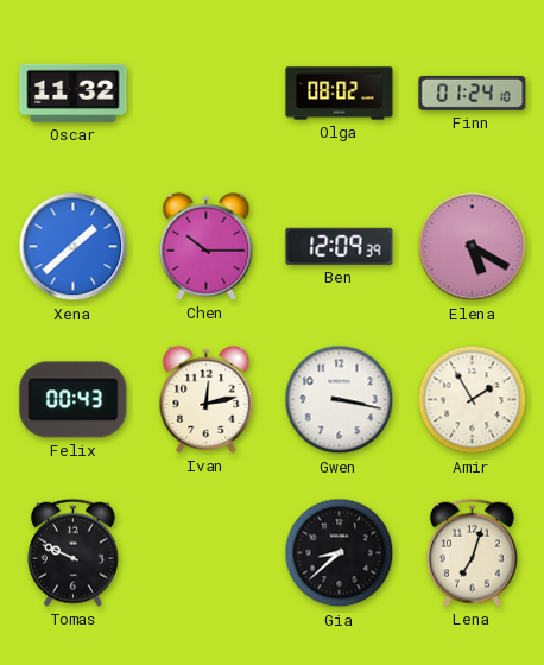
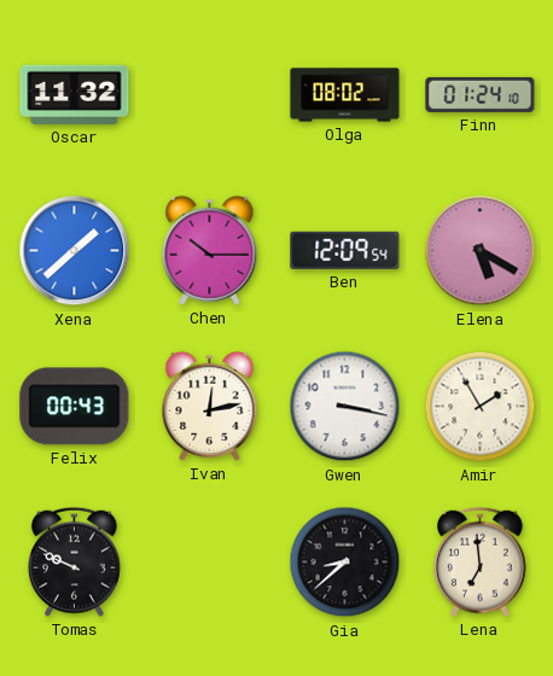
Ben: 12:09:39 -> 12:09:54
Lena: 7:03 -> 6:59
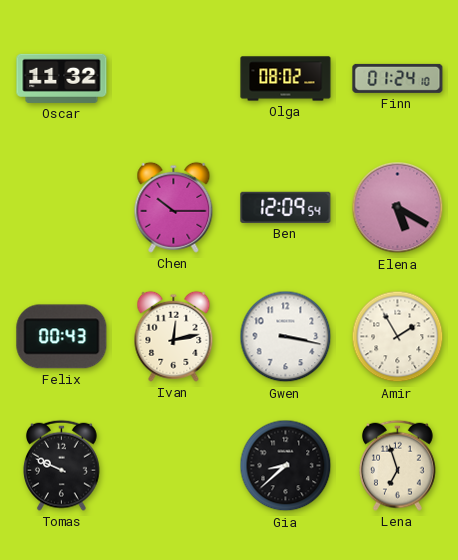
Xena: 1:38 -> none
Lena: 6:59 -> 6:57
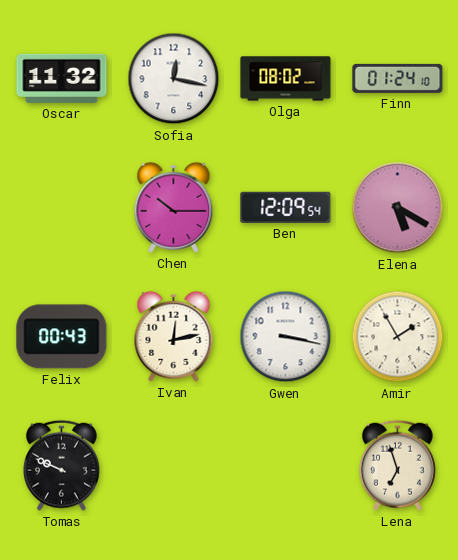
Sofia: none -> 12:17
Gia: 8:38 -> none
